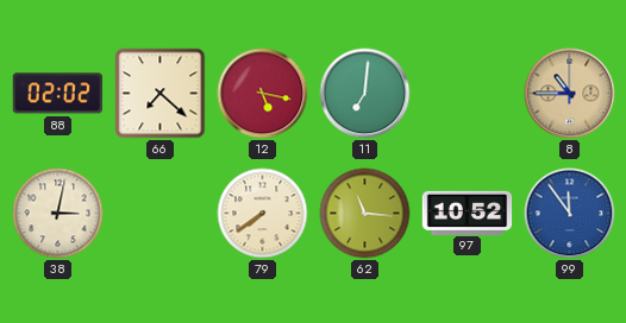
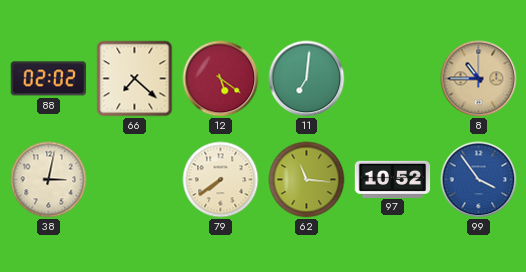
12: 5:17 -> 5:21
99: 11:54 -> 3:54
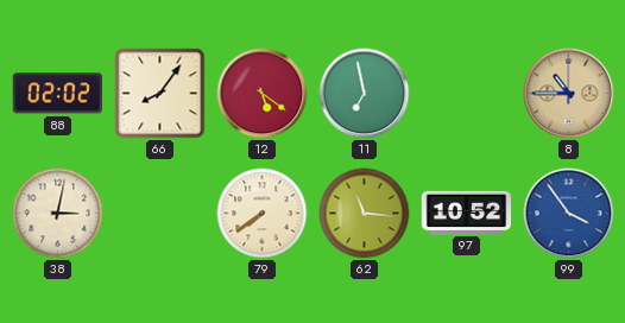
66: 7:22 -> 8:06
11: 7:01 -> 6:58
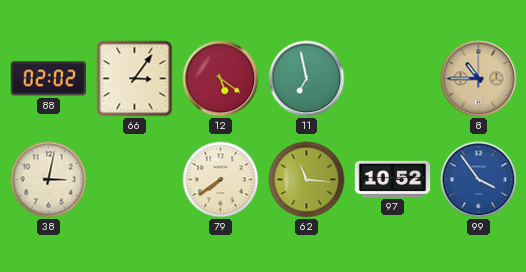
66: 8:06 -> 3:06
